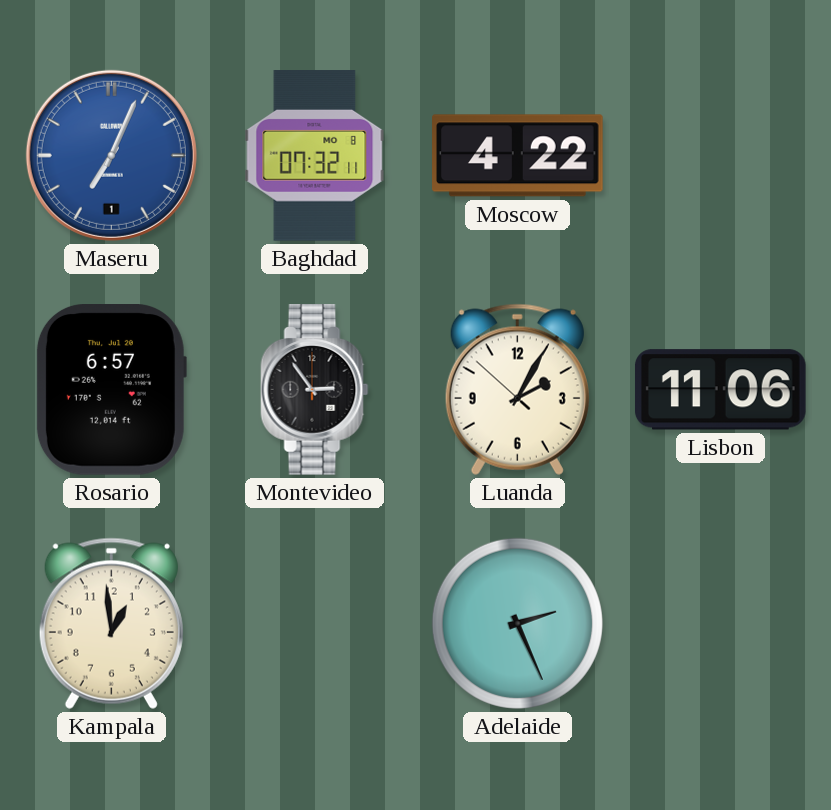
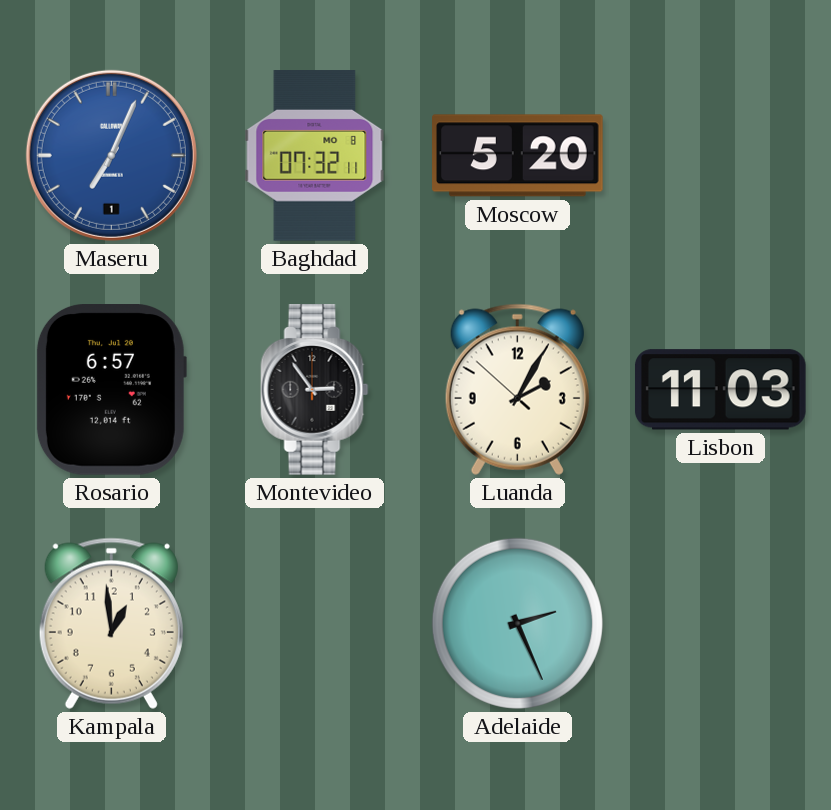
Moscow: 4:22 -> 5:20
Lisbon: 11:06 -> 11:03
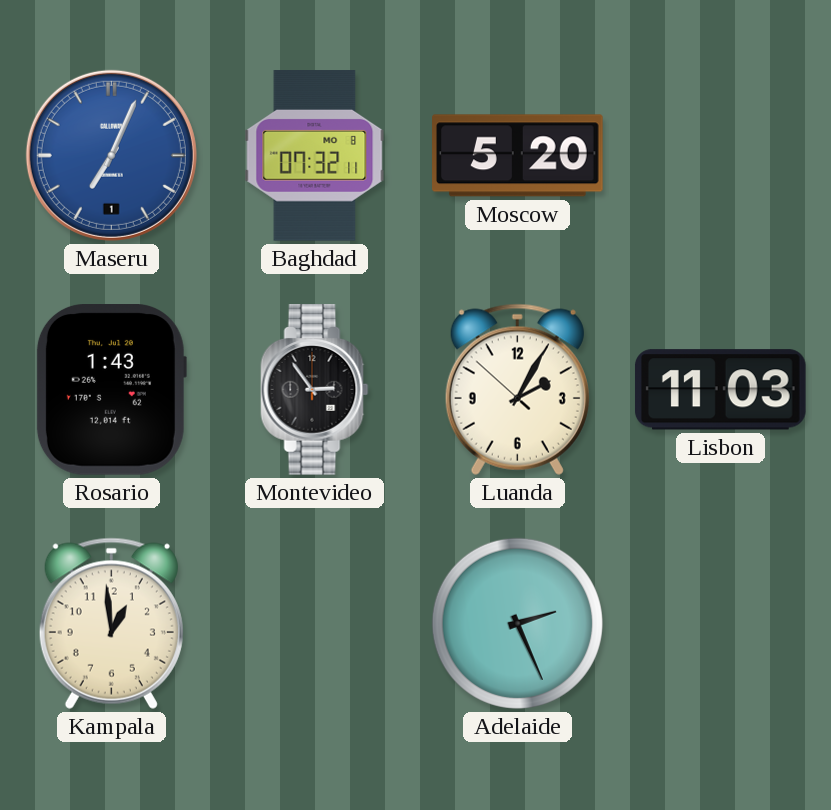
Rosario: 6:57 -> 1:43
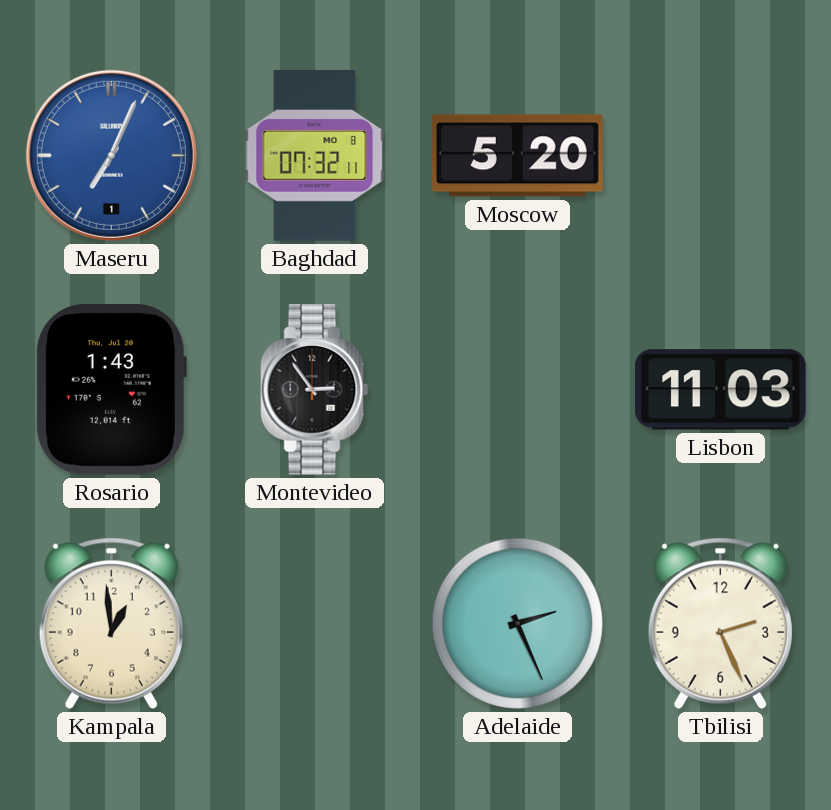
Luanda: 2:04 -> none
Tbilisi: none -> 2:26
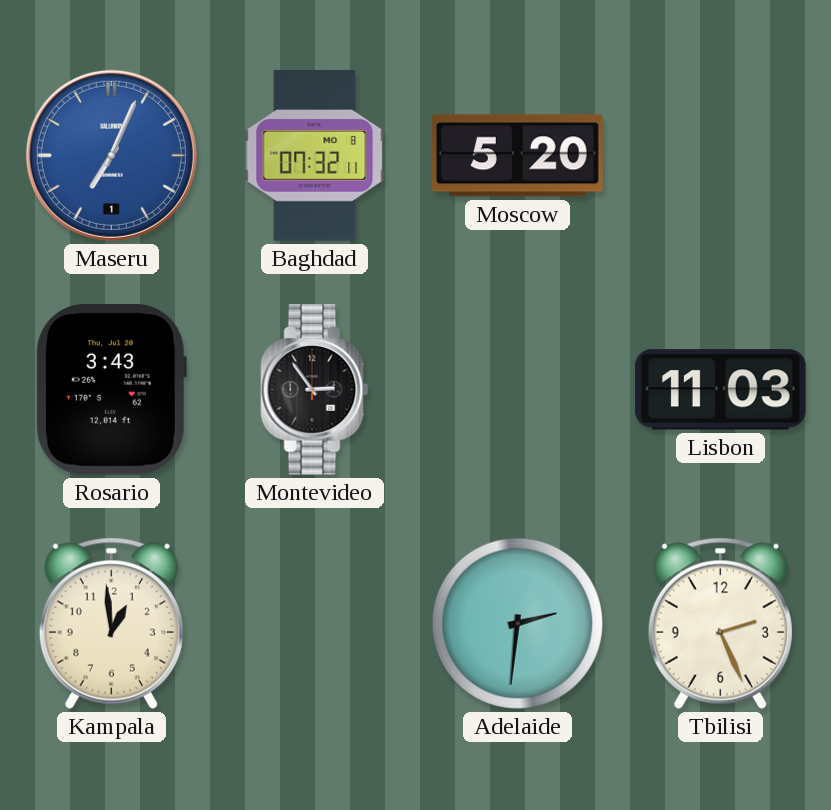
Rosario: 1:43 -> 3:43
Adelaide: 2:26 -> 2:31
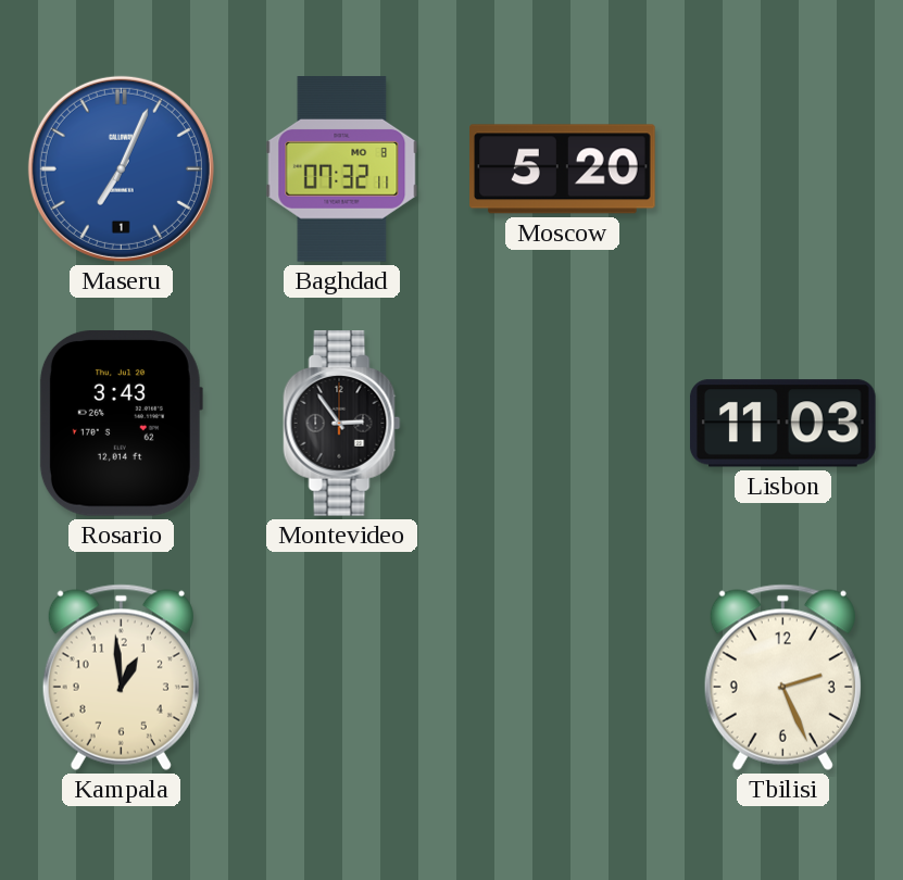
Adelaide: 2:31 -> none
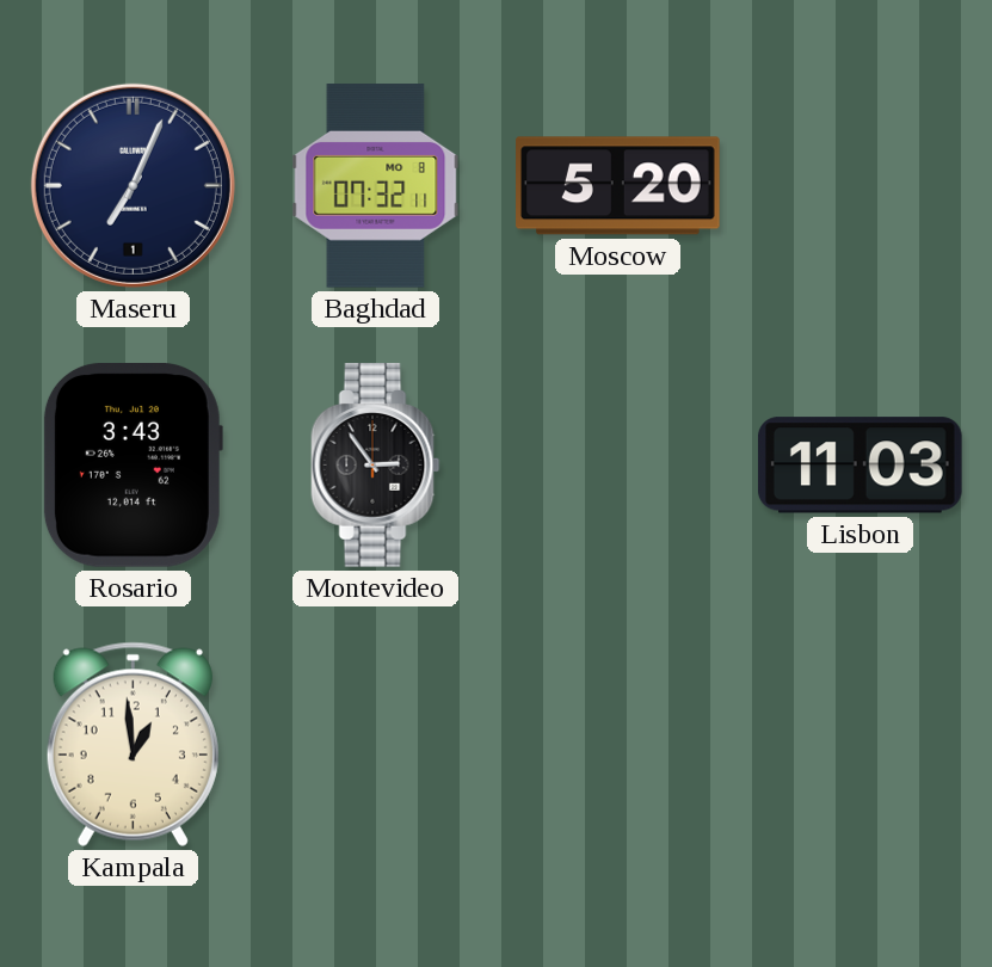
Maseru dial: blue -> navy
Tbilisi: 2:26 -> none
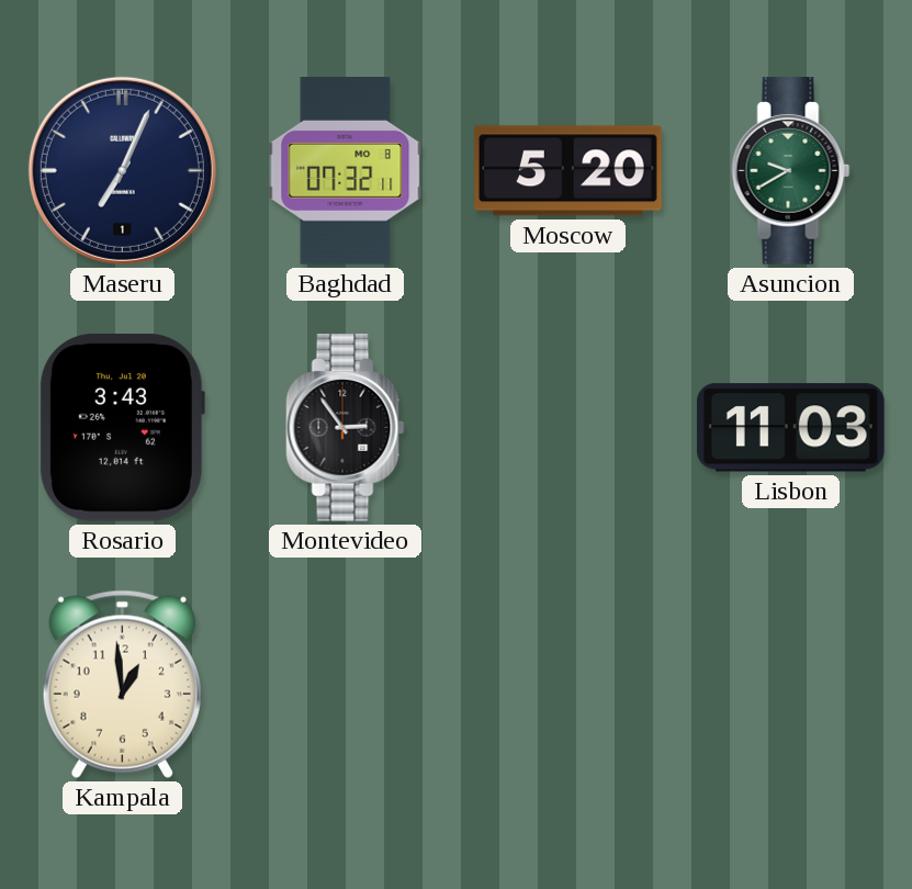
Asuncion: none -> 9:40
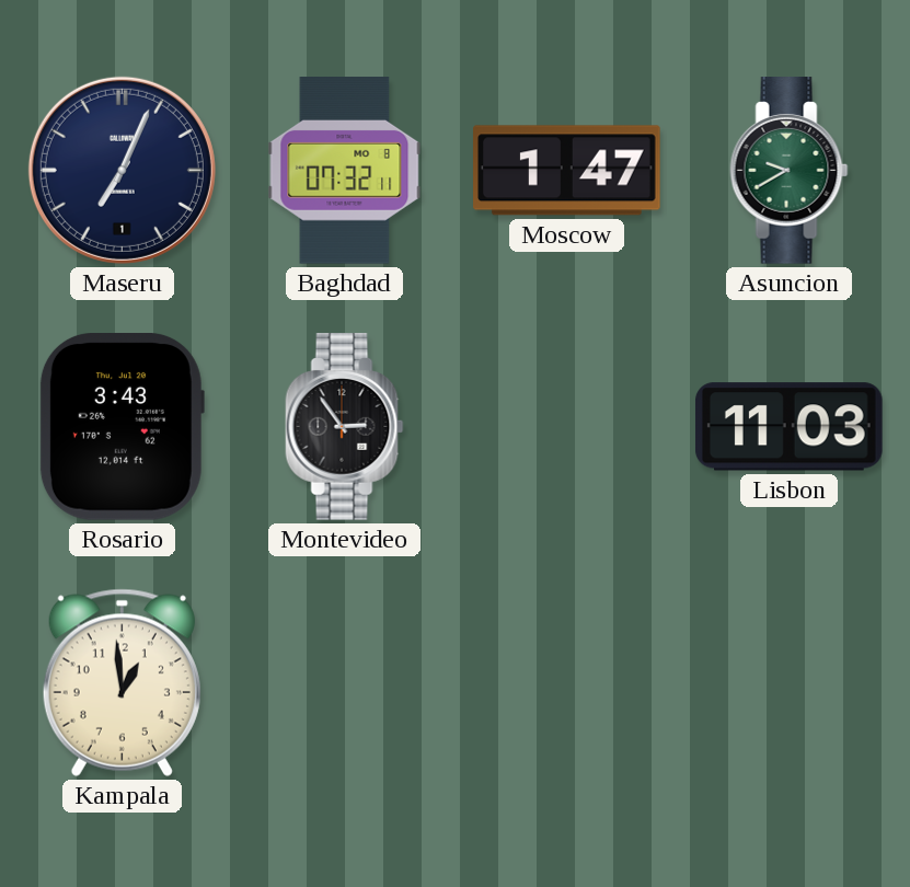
Moscow: 5:20 -> 1:47
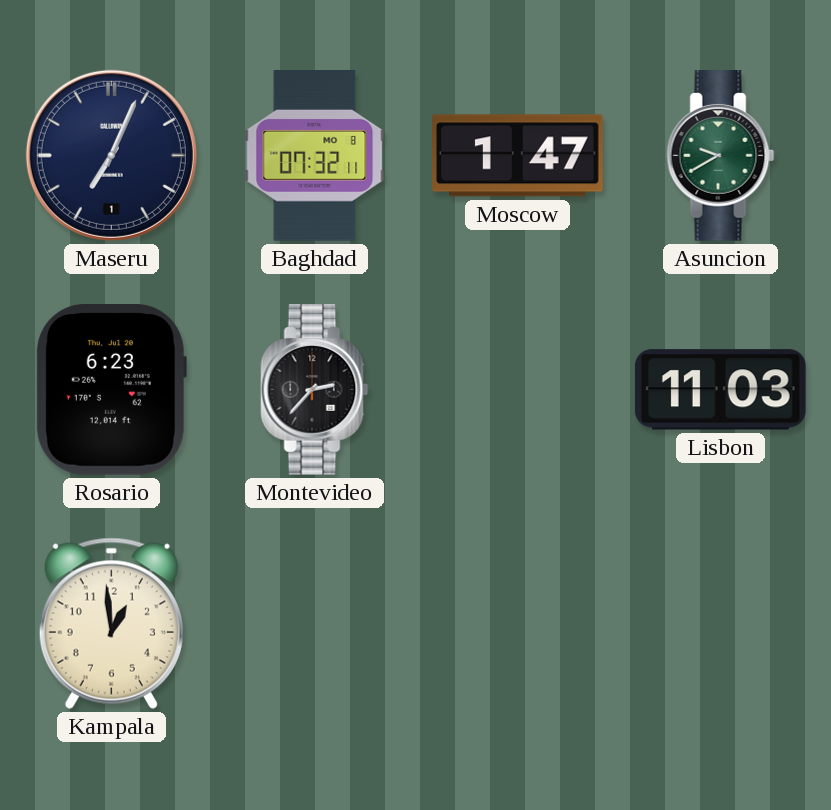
Rosario: 3:43 -> 6:23
Montevideo: 2:54 -> 2:37
